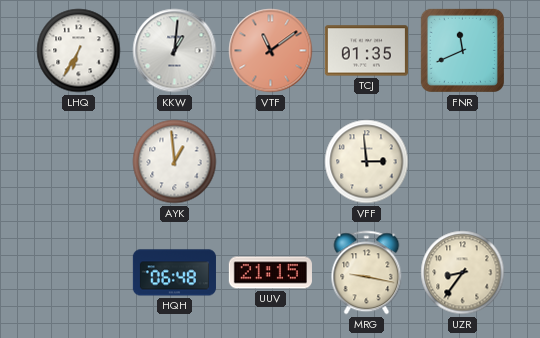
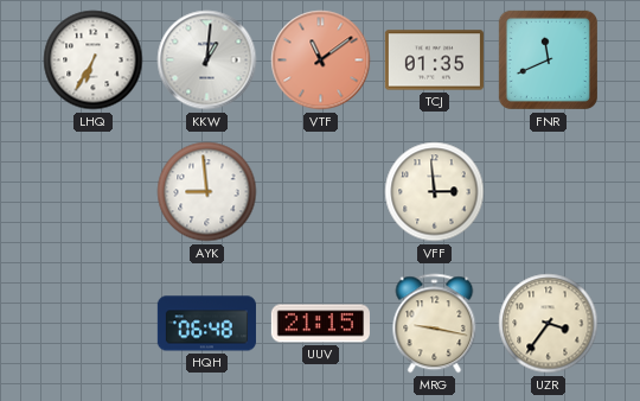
AYK: 12:59 -> 8:59
UZR: 8:36 -> 3:36
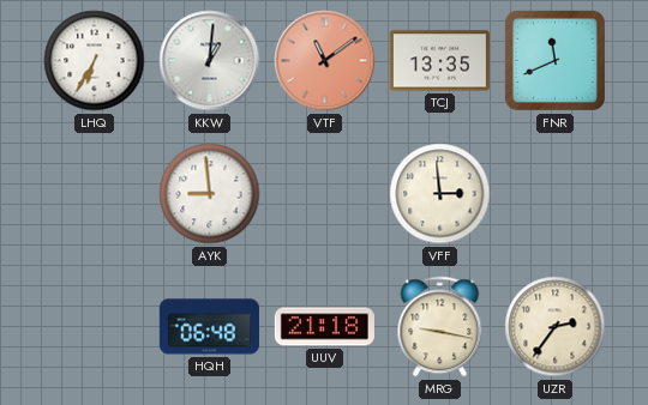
TCJ: 01:35 -> 13:35
UUV: 21:15 -> 21:18
UZR: 3:36 -> 2:36
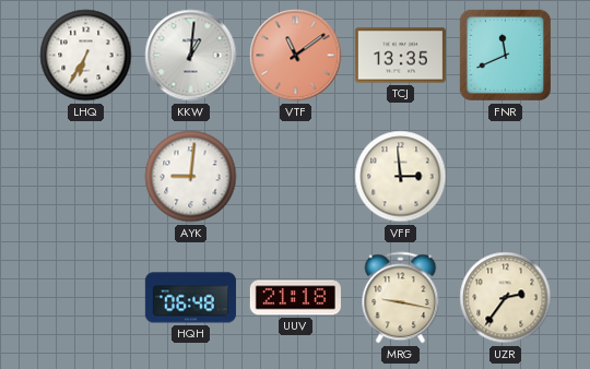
AYK: 8:59 -> 9:01
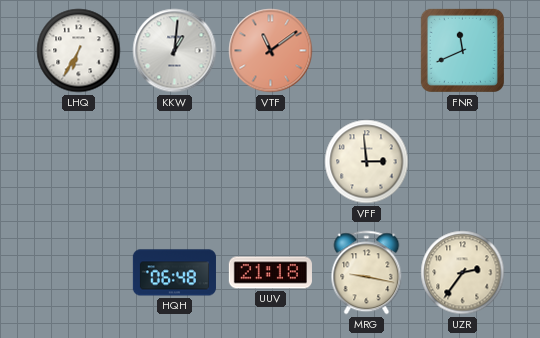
TCJ: 13:35 -> none
AYK: 9:01 -> none
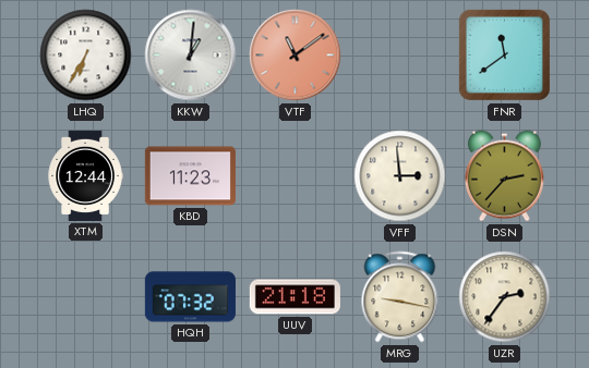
FNR: 11:41 -> 11:39
XTM: none -> 12:44
KBD: none -> 11:23
DSN: none -> 2:37
HQH: 06:48 -> 07:32
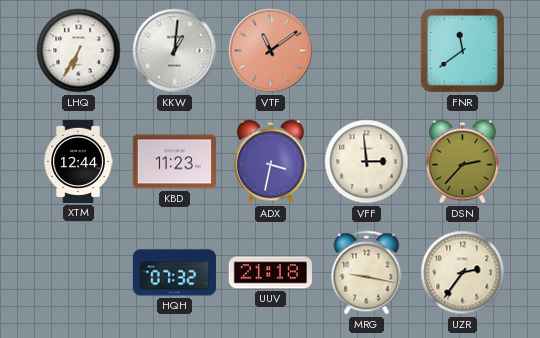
ADX: none -> 3:32
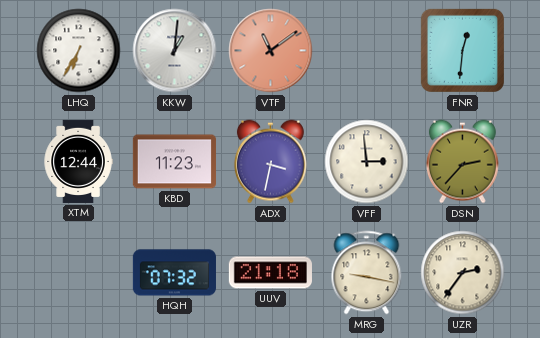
FNR: 11:39 -> 12:31
